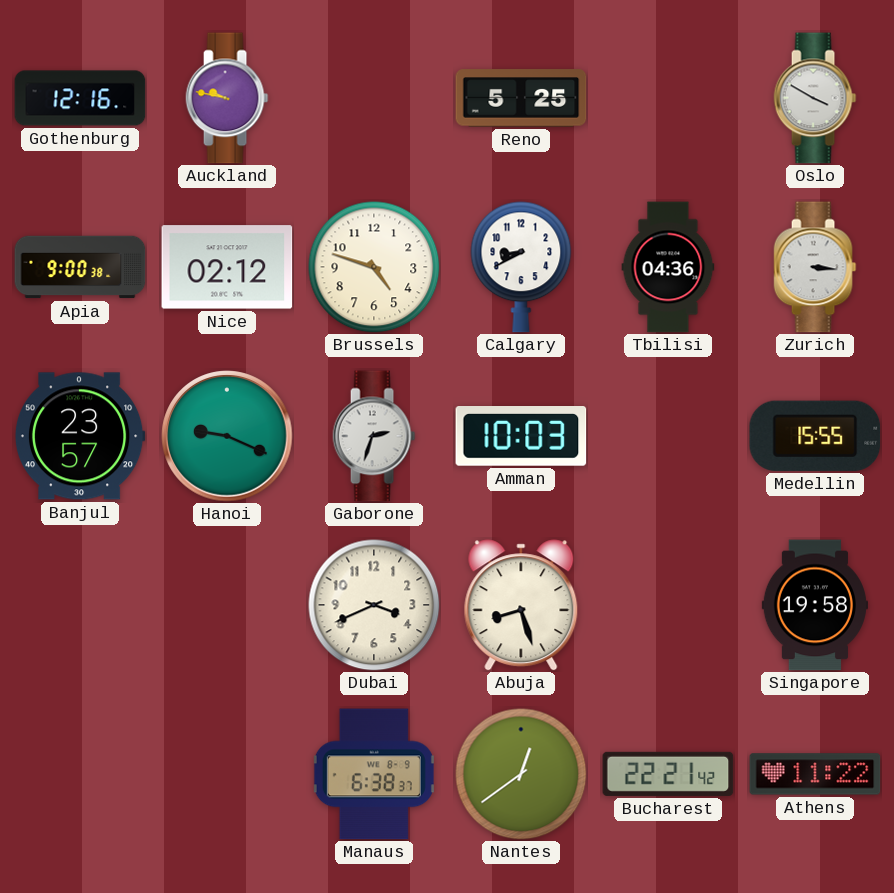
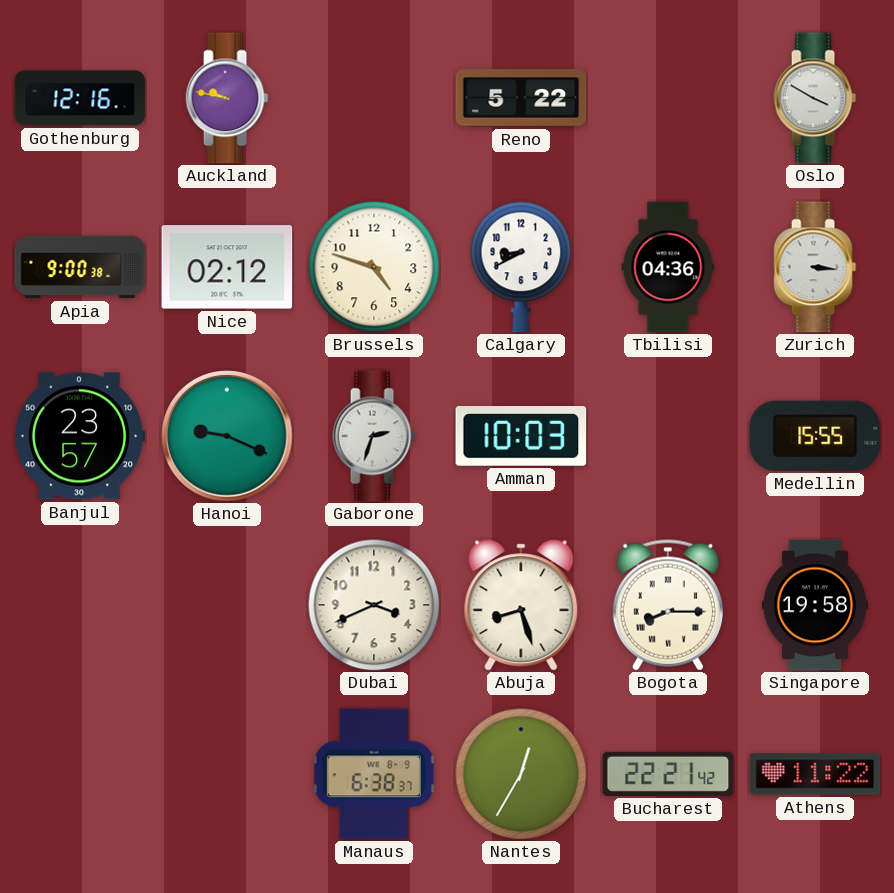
Reno: 5:25 -> 5:22
Bogota: none -> 8:15
Nantes: 12:39 -> 12:35
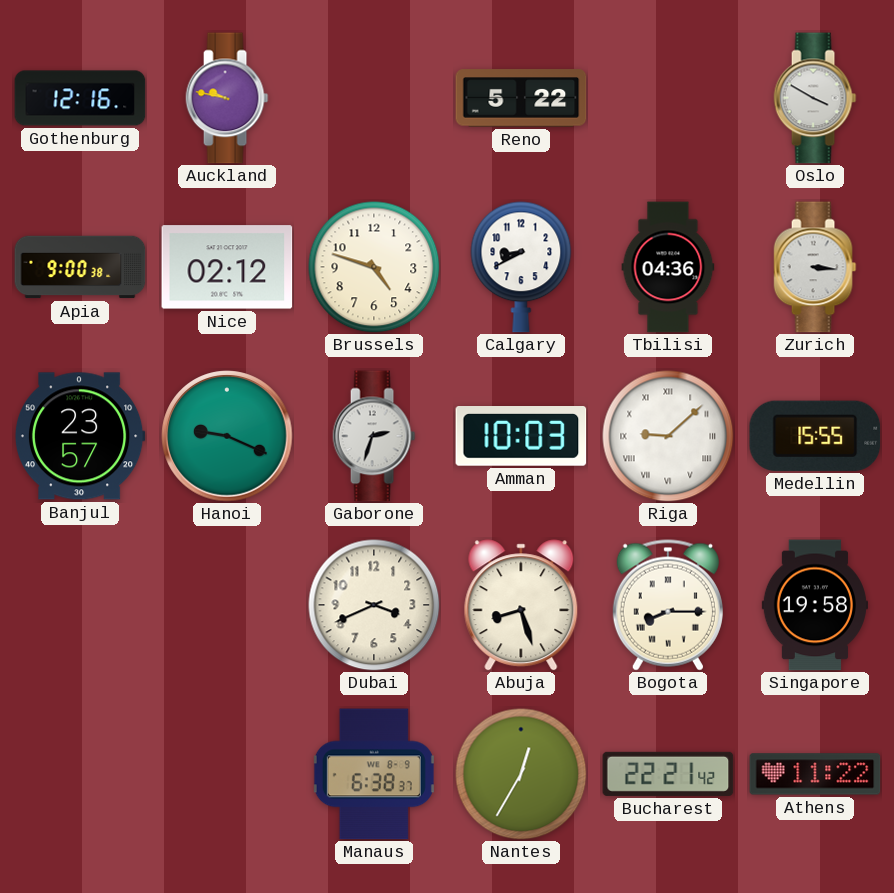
Riga: none -> 9:08
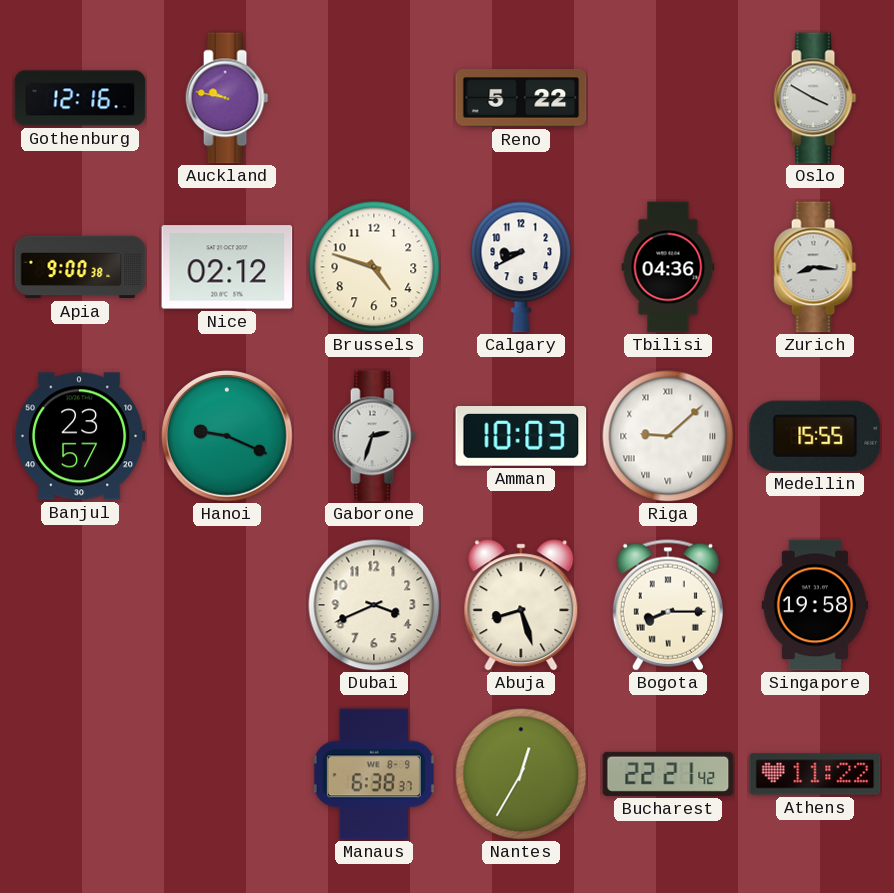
Zurich: 3:16 -> 8:16
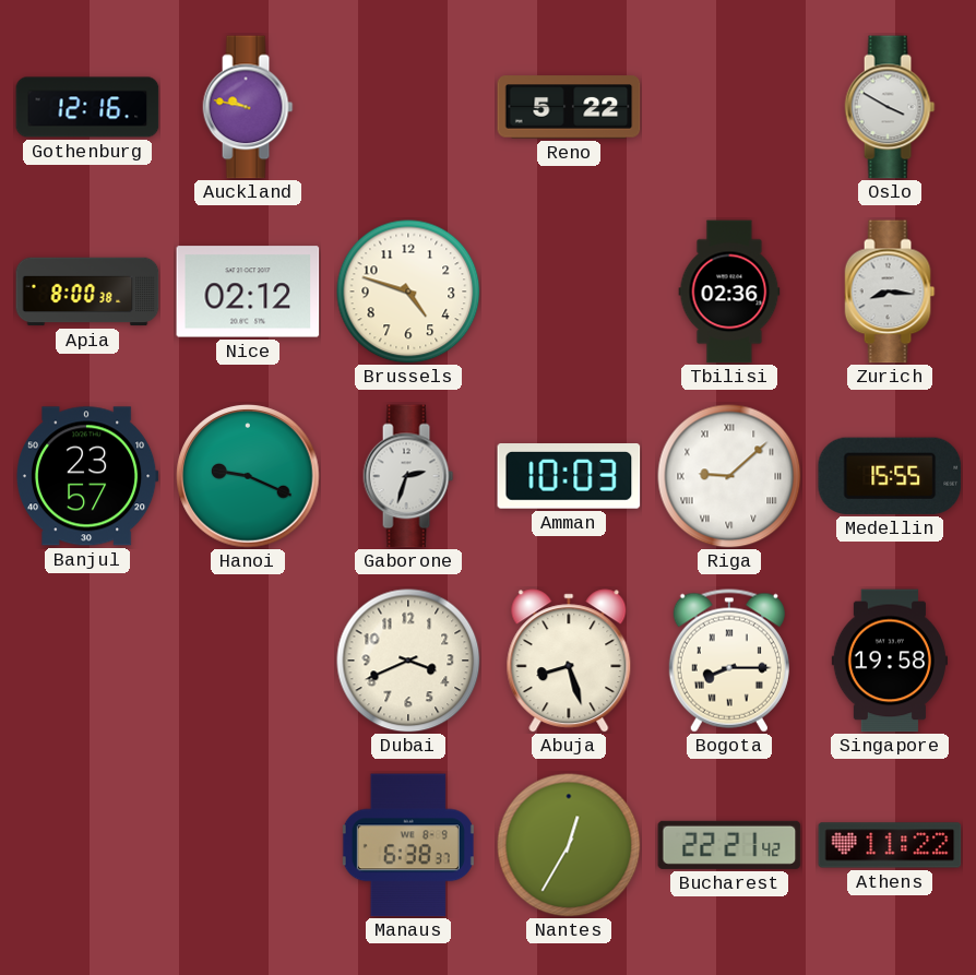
Apia: 9:00 -> 8:00
Calgary: 8:40 -> none
Tbilisi: 04:36 -> 02:36
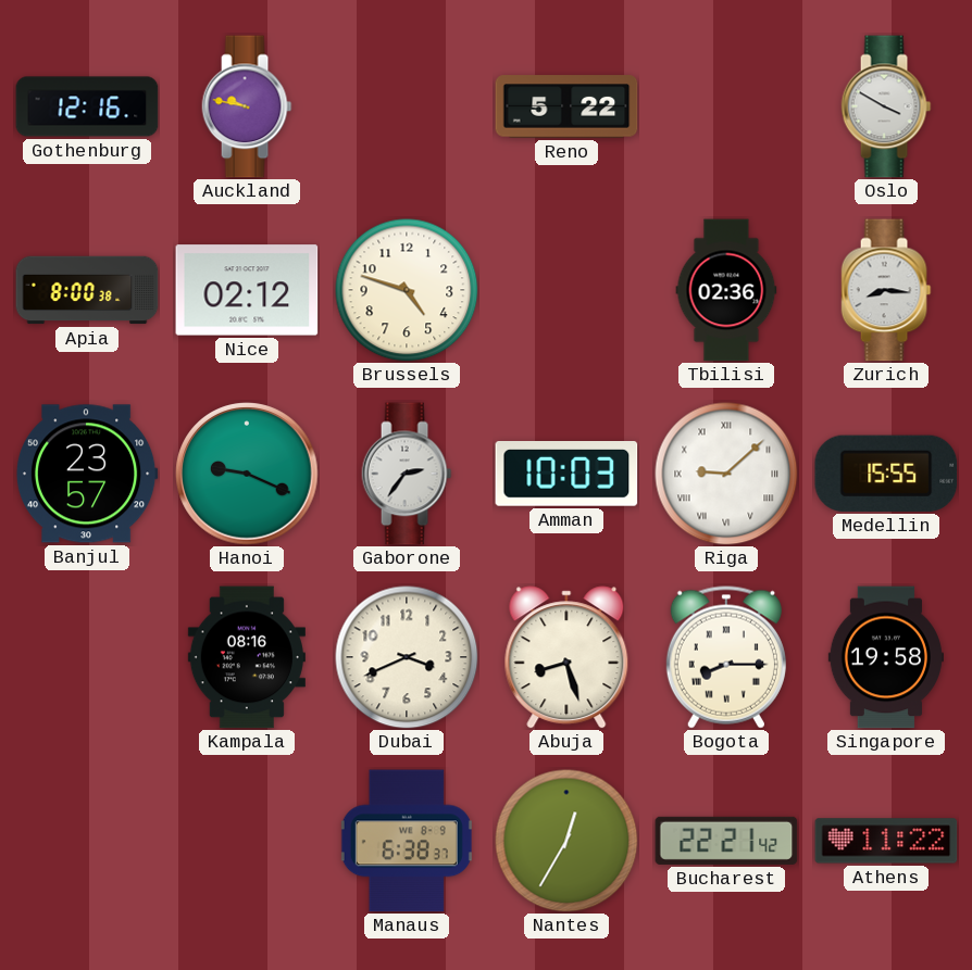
Gaborone: 2:33 -> 2:36
Kampala: none -> 08:16
